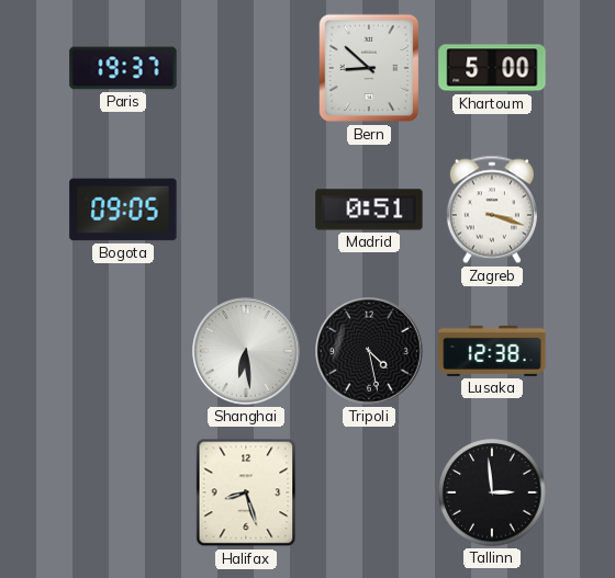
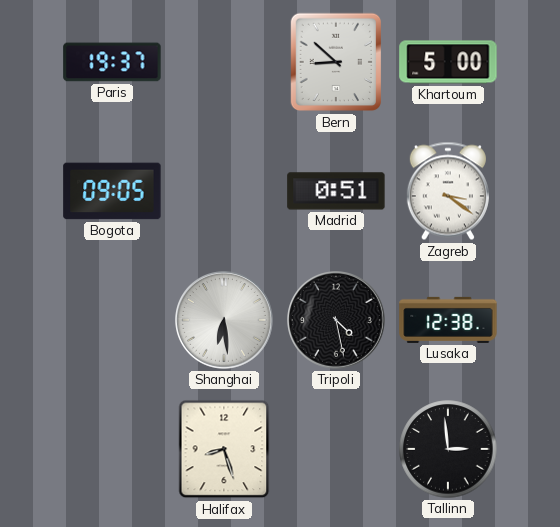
Zagreb: 3:18 -> 3:21
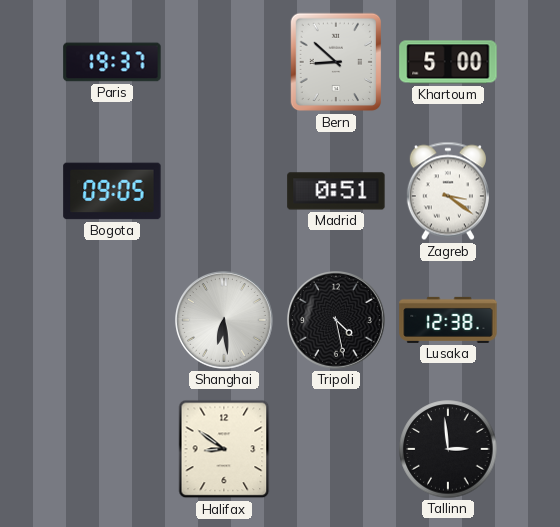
Halifax: 8:27 -> 8:51
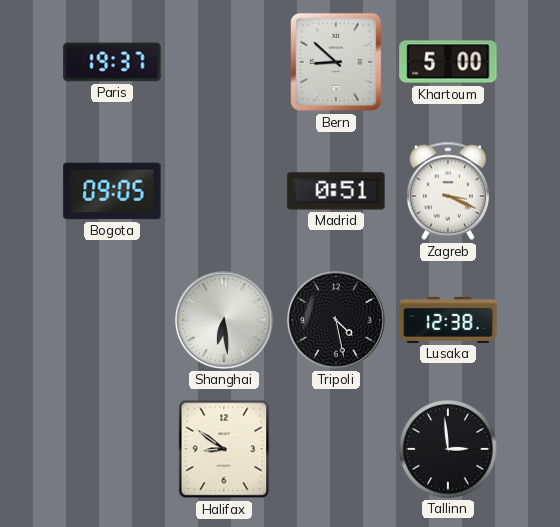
Zagreb: 3:21 -> 3:19
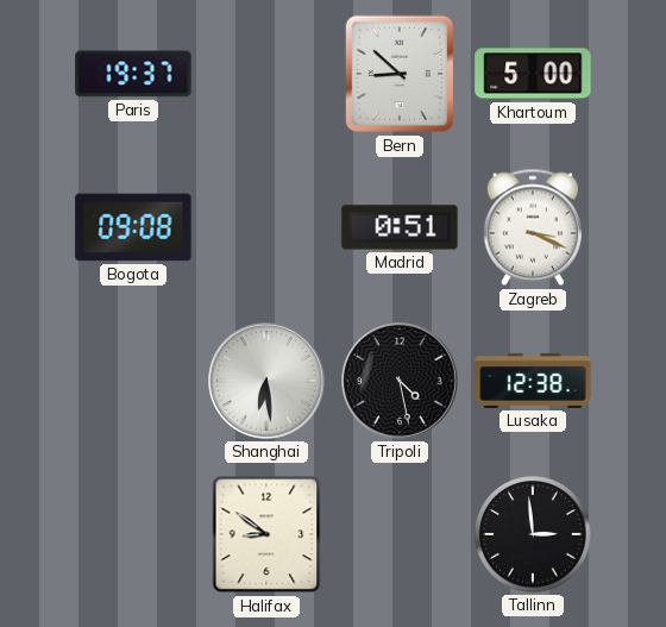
Bogota: 09:05 -> 09:08
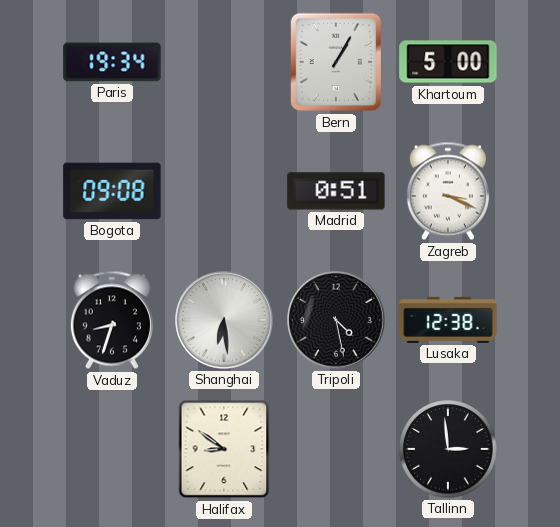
Paris: 19:37 -> 19:34
Bern: 8:52 -> 1:05
Vaduz: none -> 8:33
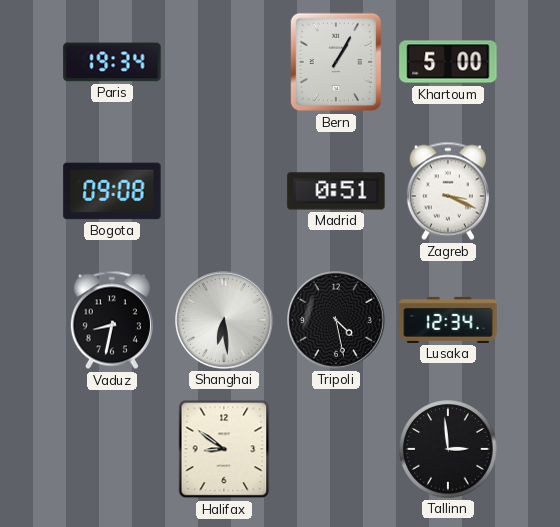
Vaduz: 8:33 -> 8:32
Lusaka: 12:38 -> 12:34
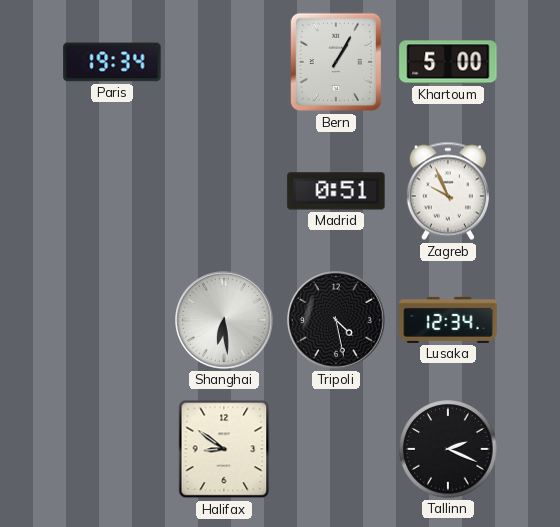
Bogota: 09:08 -> none
Zagreb: 3:19 -> 9:56
Vaduz: 8:32 -> none
Tallinn: 2:59 -> 2:19
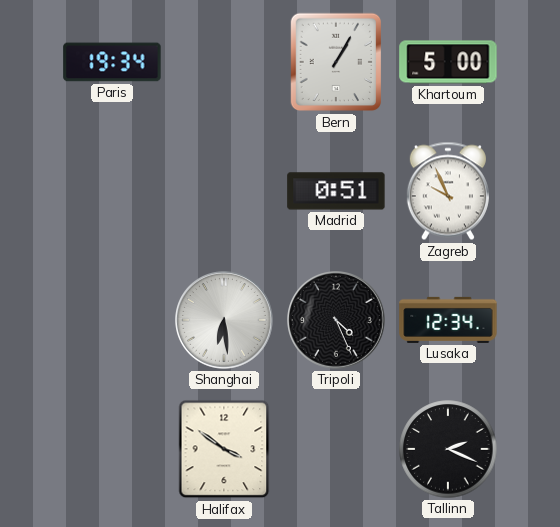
Tripoli: 4:28 -> 4:26
Halifax: 8:51 -> 3:51
